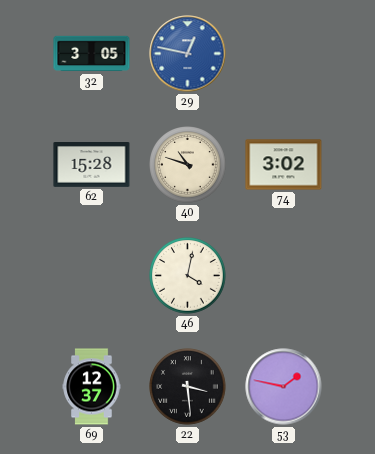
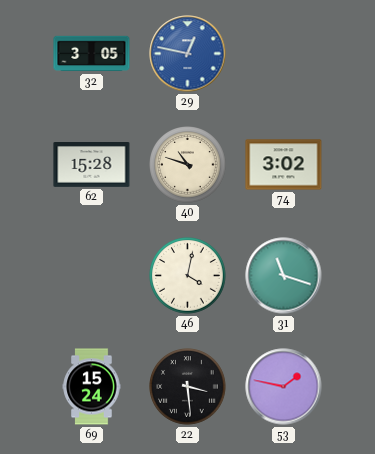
31: none -> 11:18
69: 12:37 -> 15:24
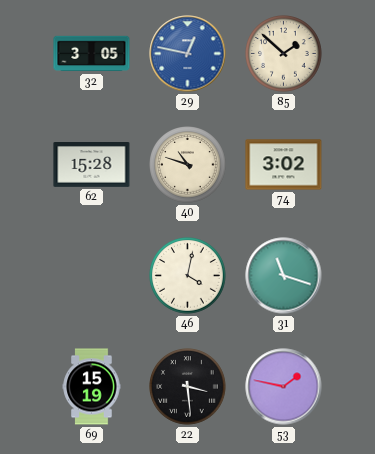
85: none -> 1:52
69: 15:24 -> 15:19
